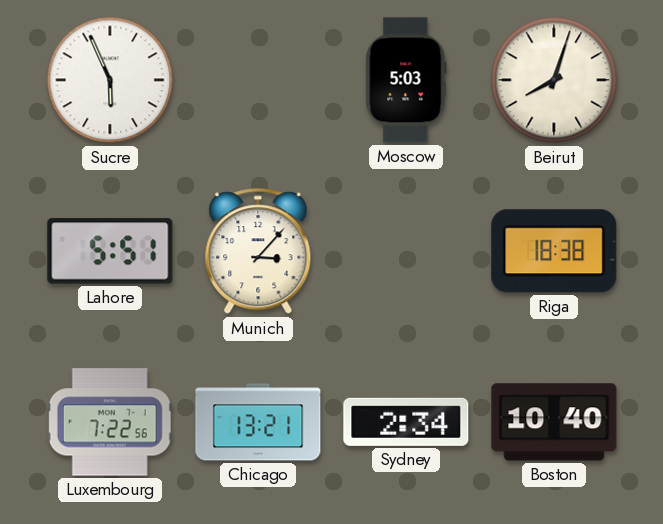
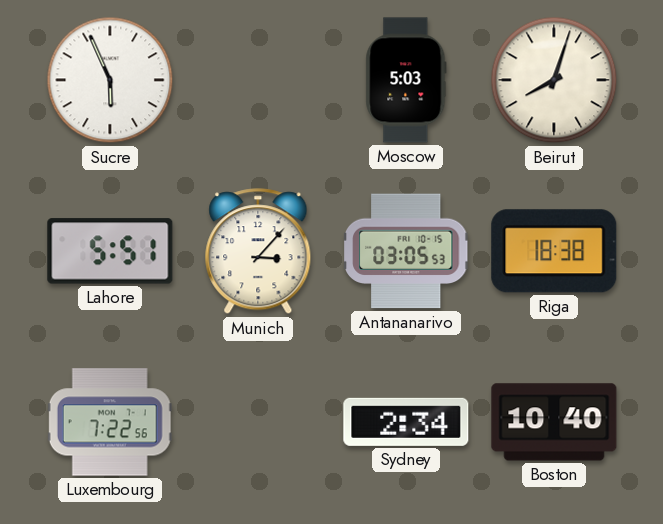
Antananarivo: none -> 03:05
Chicago: 13:21 -> none
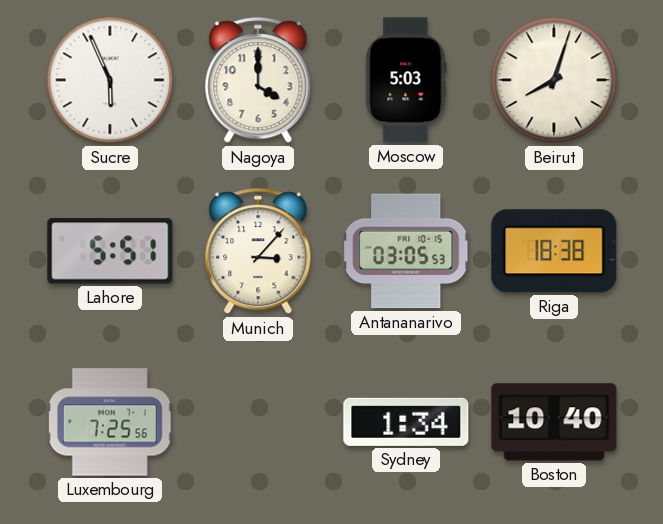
Nagoya: none -> 4:00
Luxembourg: 7:22 -> 7:25
Sydney: 2:34 -> 1:34
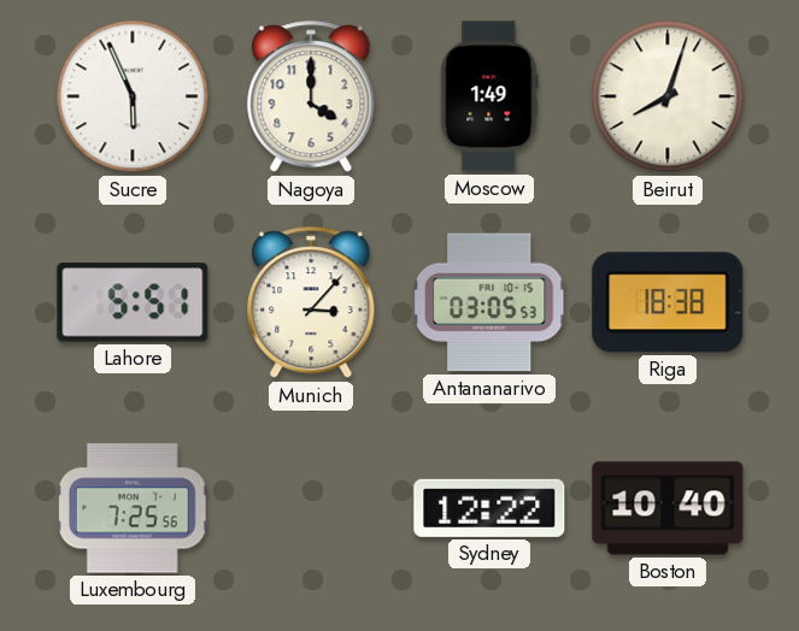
Moscow: 5:03 -> 1:49
Sydney: 1:34 -> 12:22
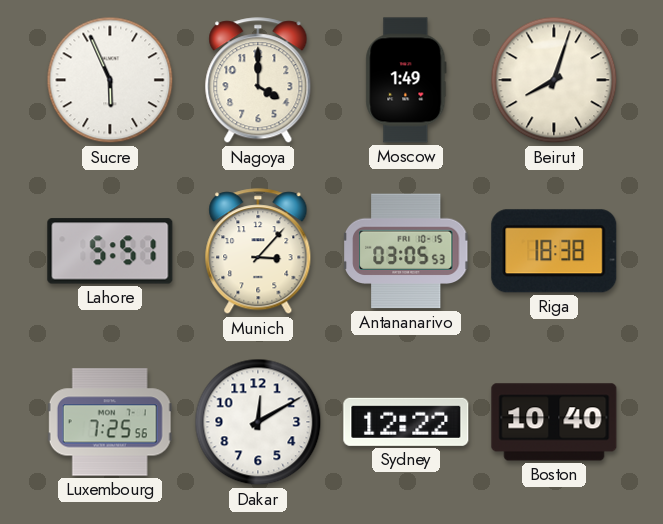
Dakar: none -> 12:10
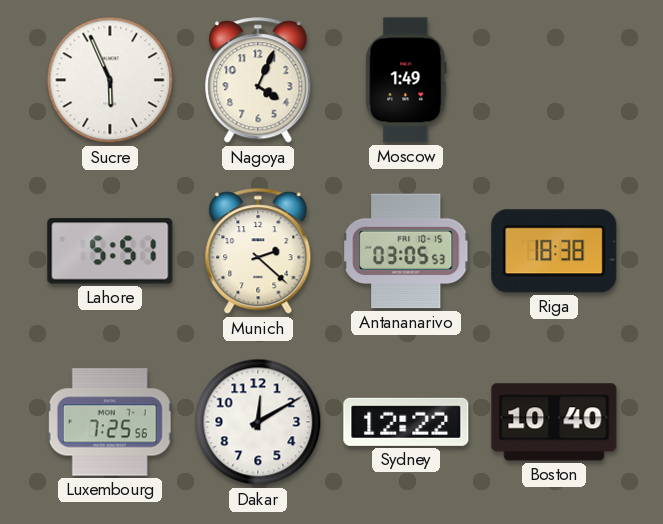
Nagoya: 4:00 -> 4:04
Beirut: 8:03 -> none
Munich: 3:07 -> 2:22
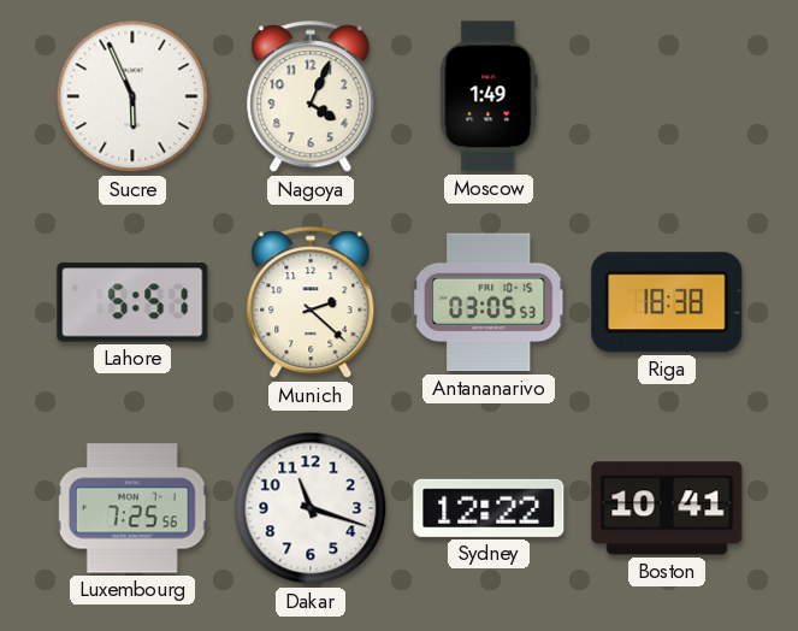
Dakar: 12:10 -> 11:18
Boston: 10:40 -> 10:41
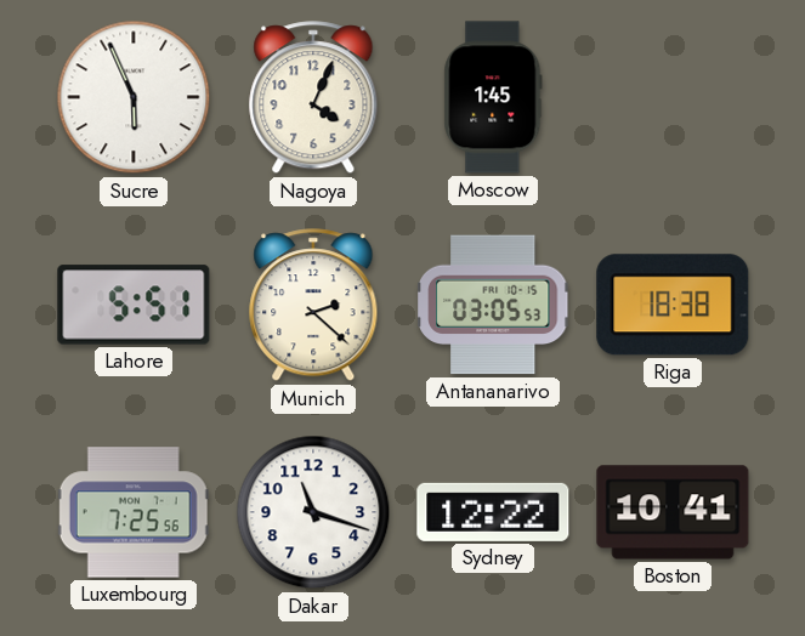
Moscow: 1:49 -> 1:45
